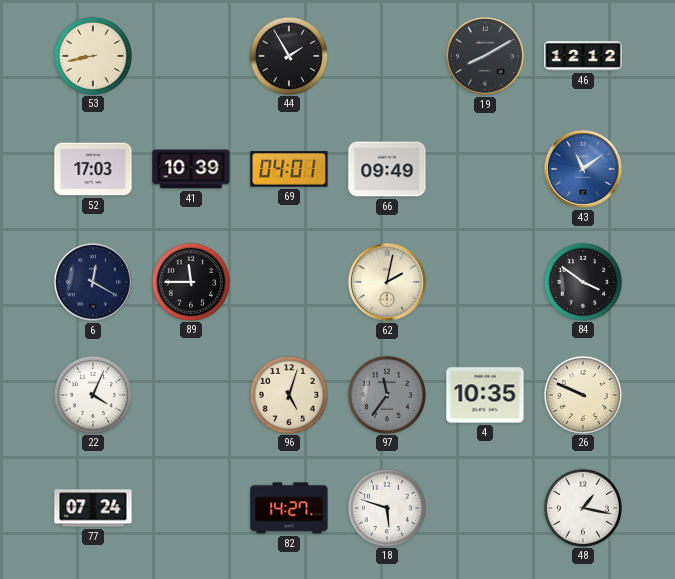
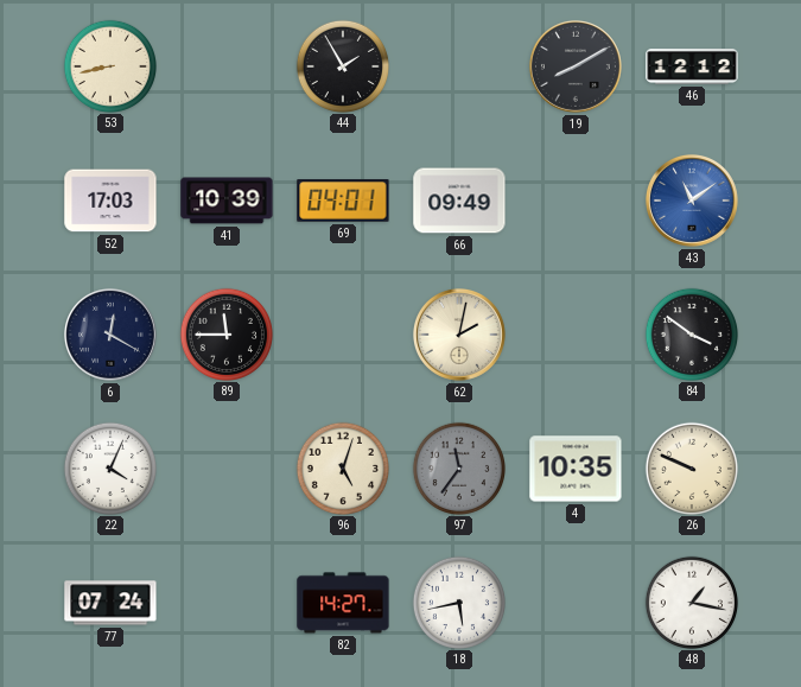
18: 5:48 -> 5:43
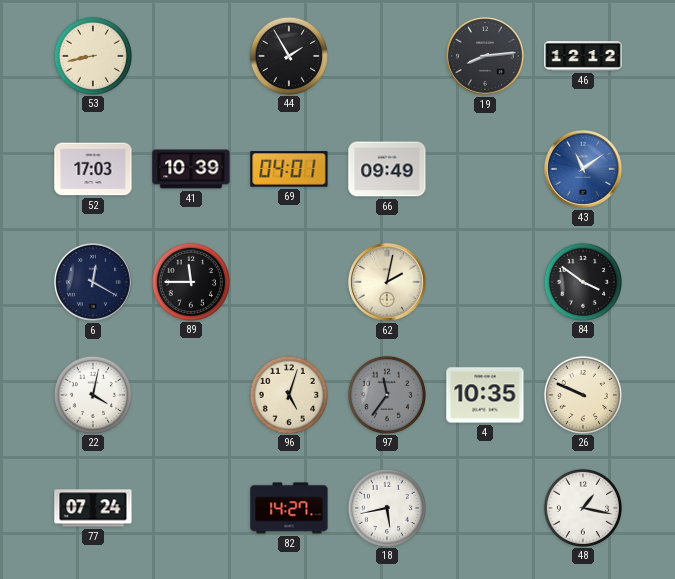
19: 8:10 -> 8:14
22: 4:04 -> 4:02
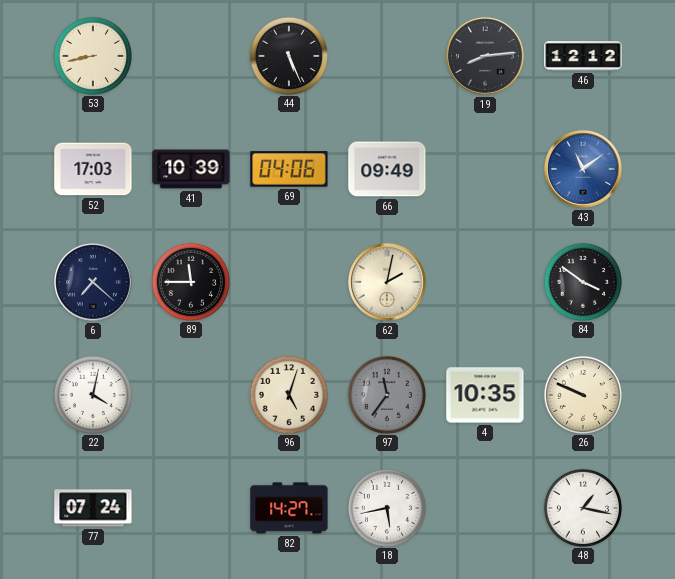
44: 1:55 -> 5:26
69: 04:01 -> 04:06
6: 12:20 -> 7:22
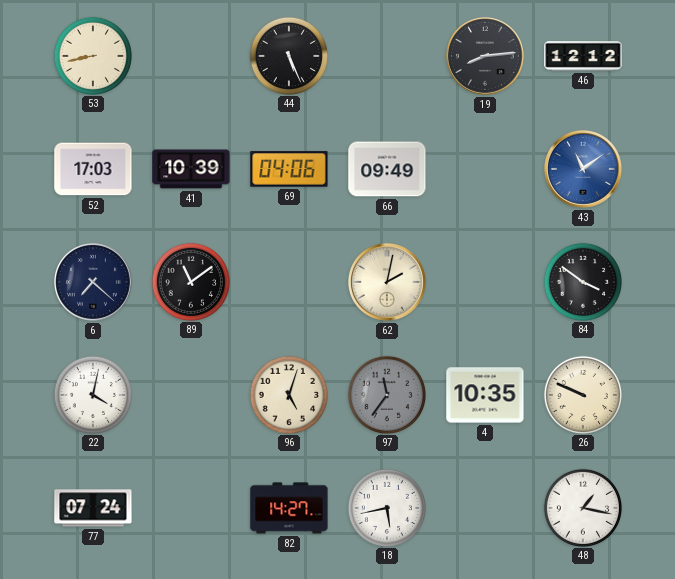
89: 11:45 -> 11:09
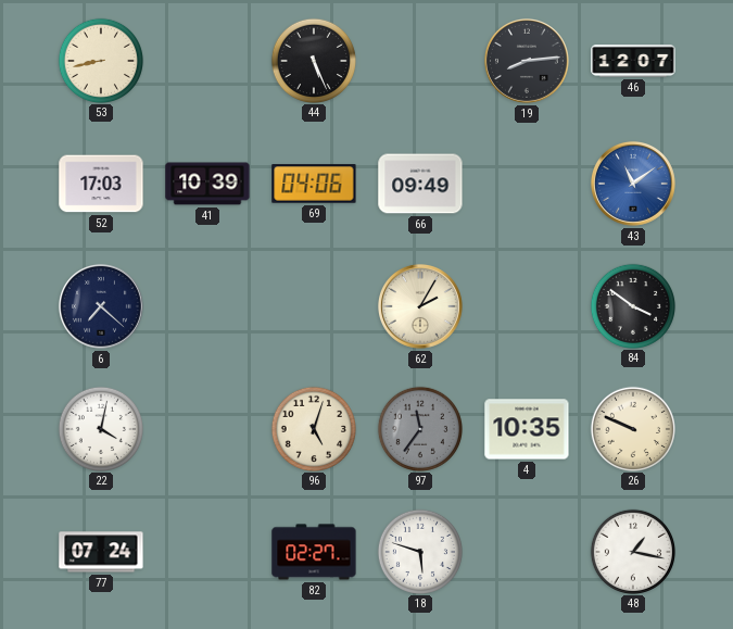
46: 12:12 -> 12:07
89: 11:09 -> none
62: 2:02 -> 2:05
82: 14:27 -> 02:27
18: 5:43 -> 5:48
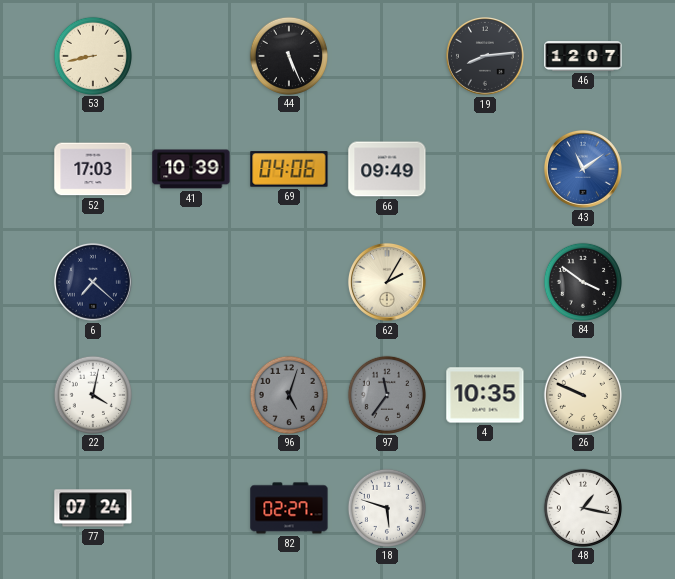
96 dial: cream -> grey
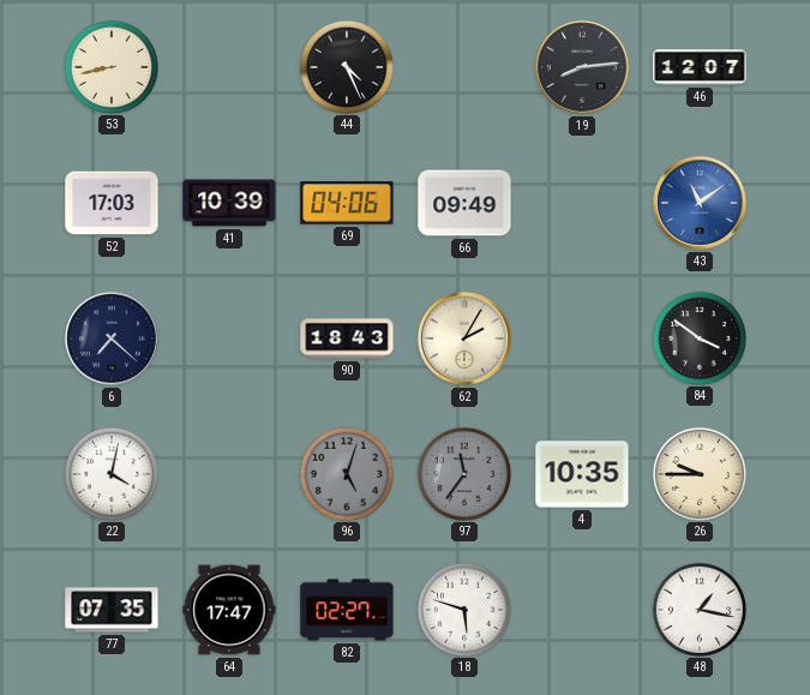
44: 5:26 -> 4:26
90: none -> 18:43
26: 9:49 -> 9:45
77: 07:24 -> 07:35
64: none -> 17:47
